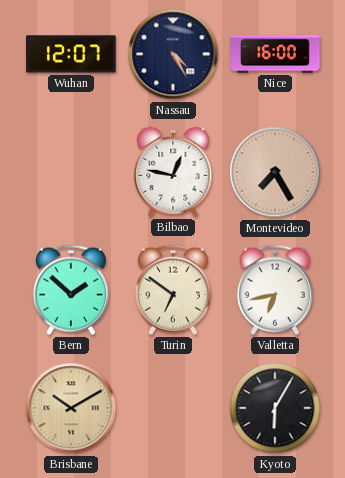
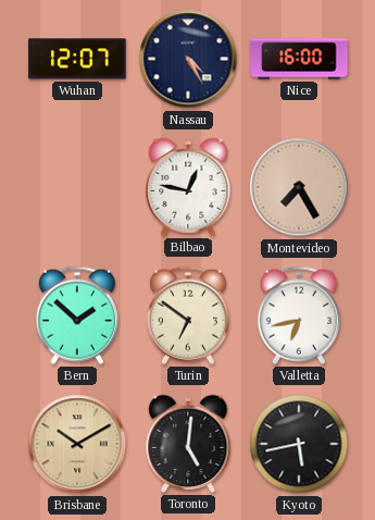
Toronto: none -> 5:01
Kyoto: 6:05 -> 5:43
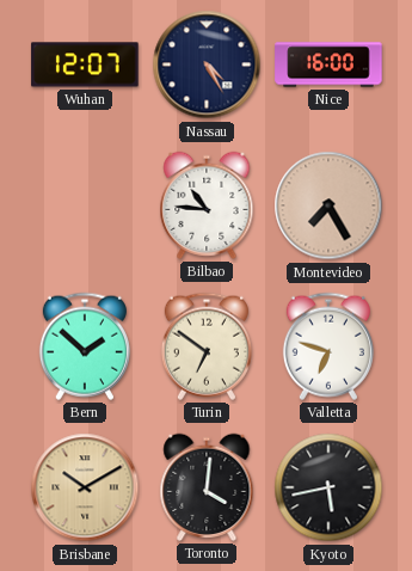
Bilbao: 12:47 -> 10:46
Valletta: 6:43 -> 6:48
Toronto: 5:01 -> 4:01
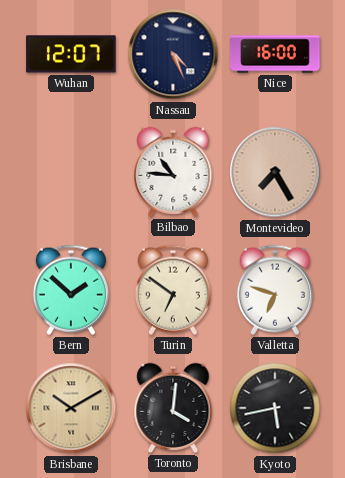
Nassau: 4:25 -> 4:26
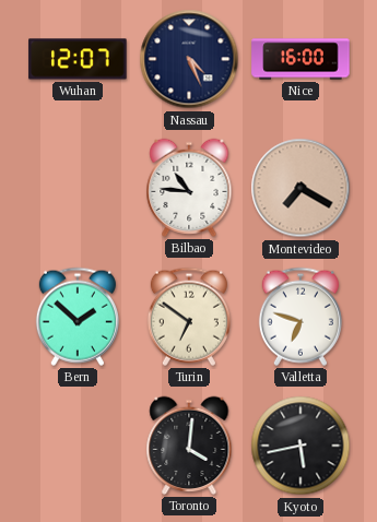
Montevideo: 7:25 -> 7:20
Brisbane: 10:10 -> none
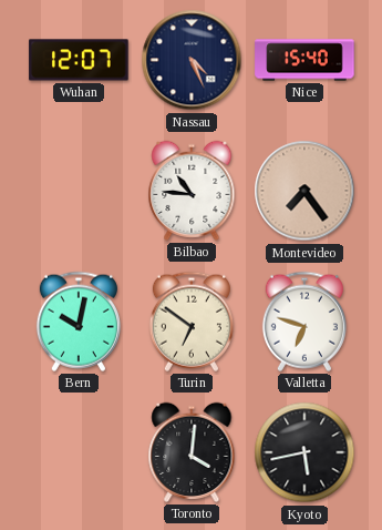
Nice: 16:00 -> 15:40
Montevideo: 7:20 -> 7:24
Bern: 1:52 -> 10:02
